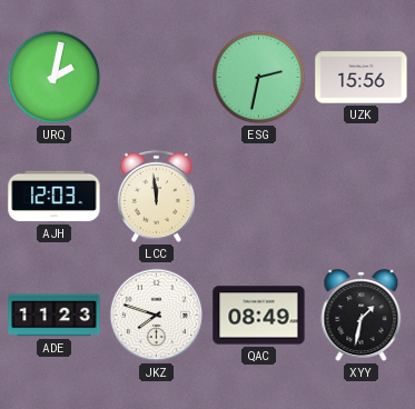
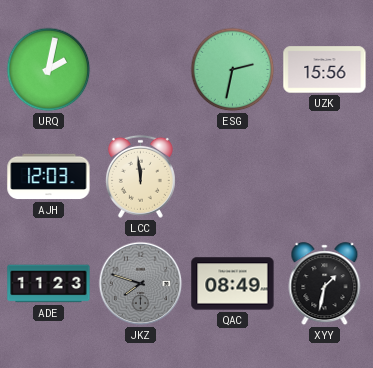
JKZ dial: white -> grey
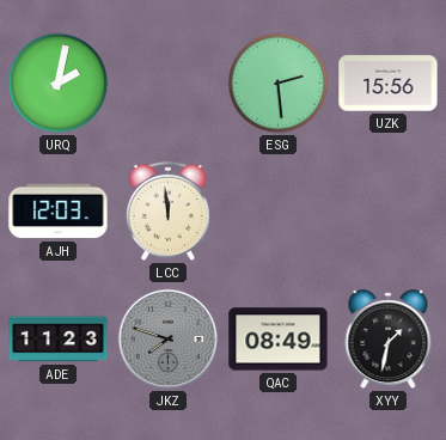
ESG: 2:32 -> 2:29
